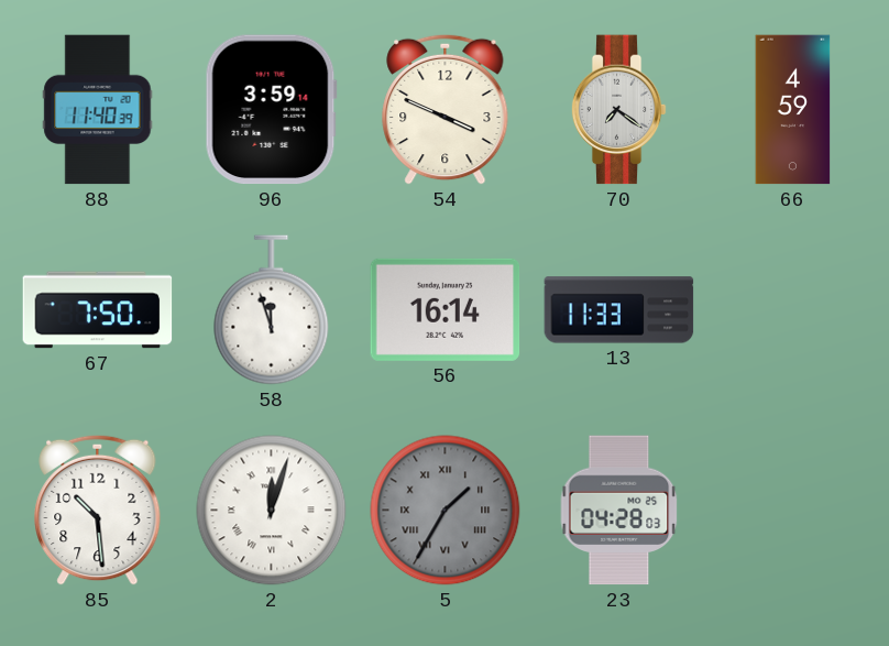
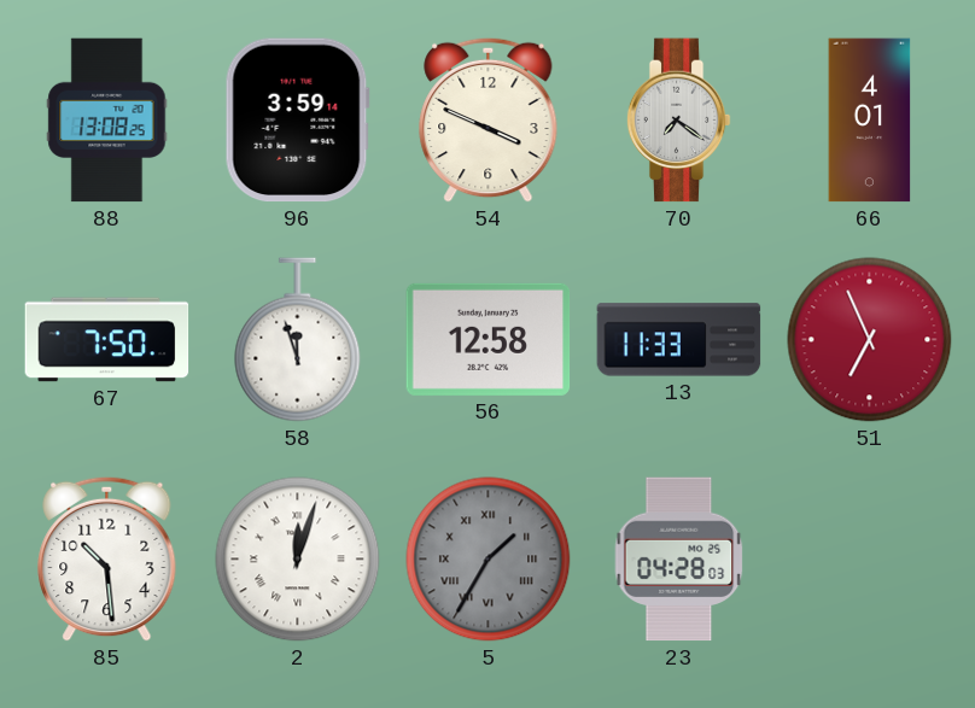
88: 11:40 -> 13:08
66: 4:59 -> 4:01
56: 16:14 -> 12:58
51: none -> 6:56
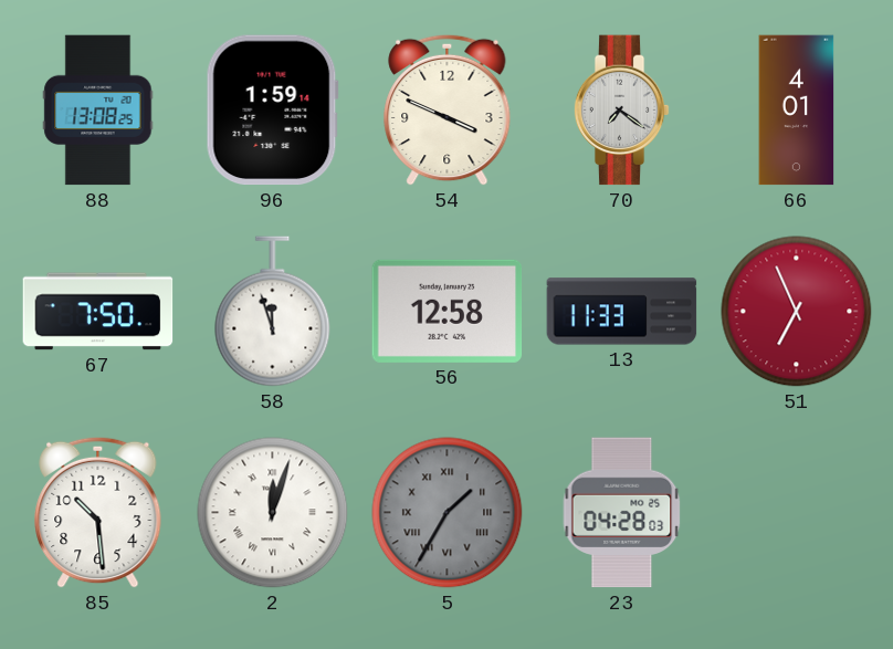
96: 3:59 -> 1:59
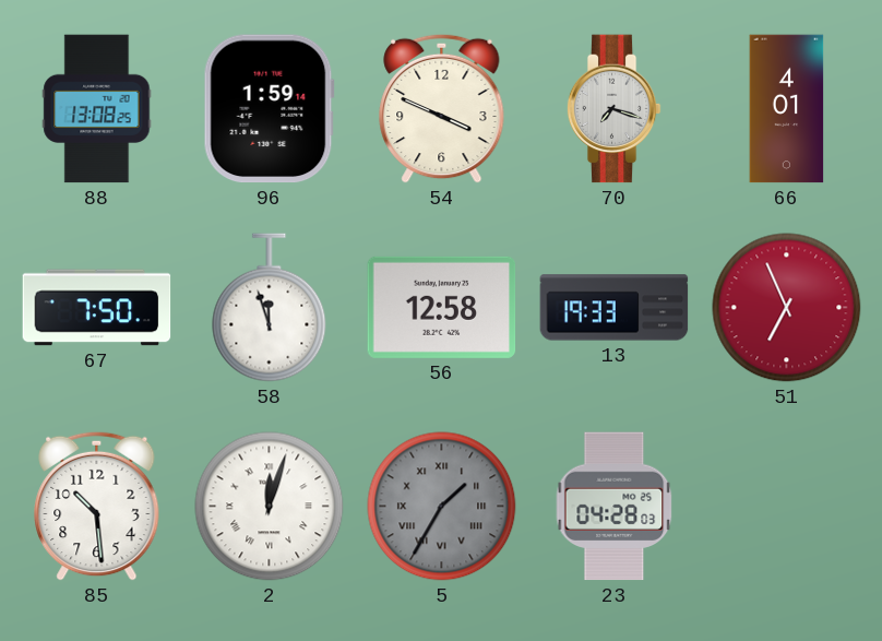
70: 7:21 -> 7:18
13: 11:33 -> 19:33
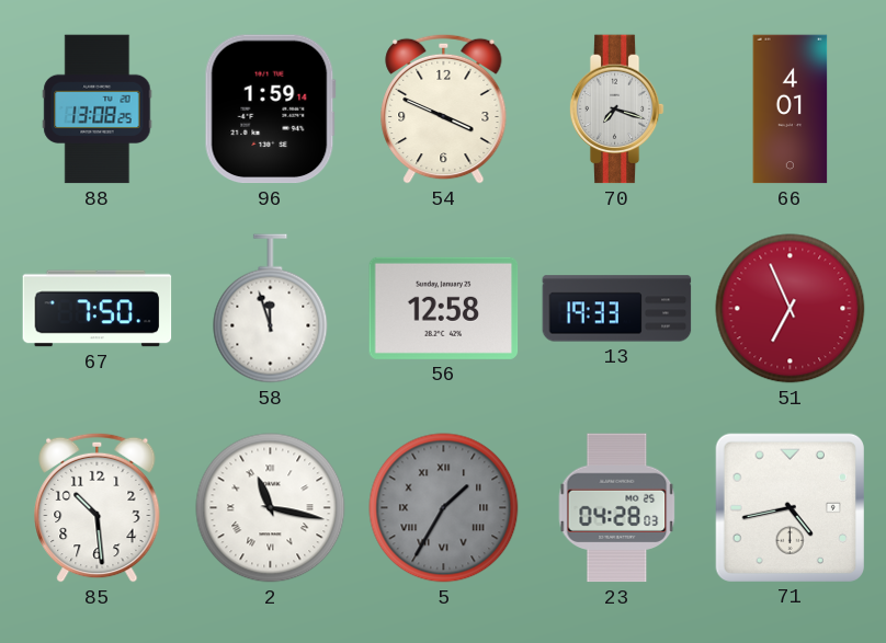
2: 12:03 -> 11:17
71: none -> 4:43
